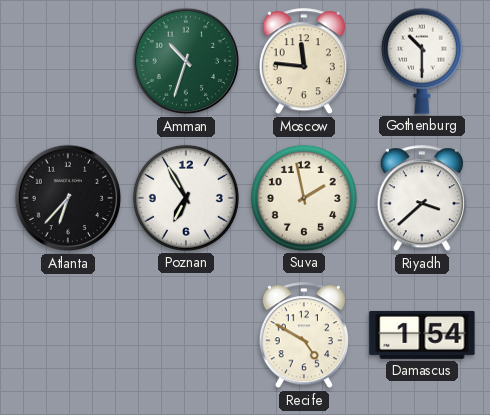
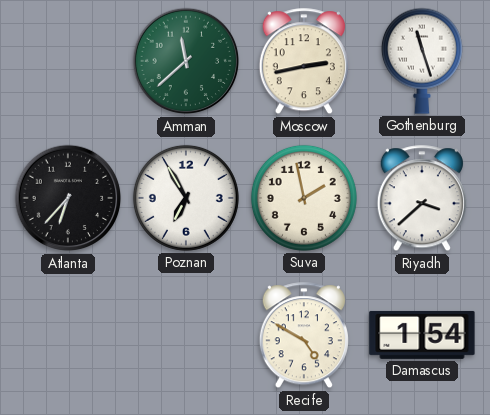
Amman: 10:33 -> 11:38
Moscow: 11:46 -> 2:43
Gothenburg: 10:30 -> 11:27
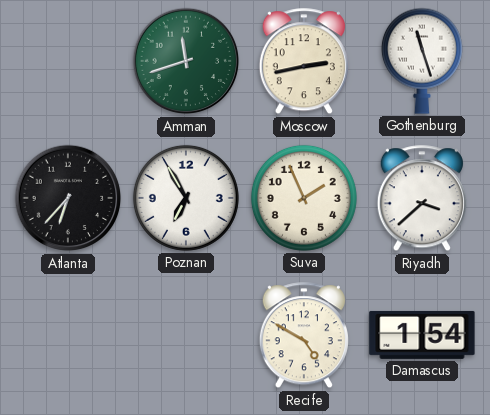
Amman: 11:38 -> 11:42
Suva: 1:58 -> 1:56
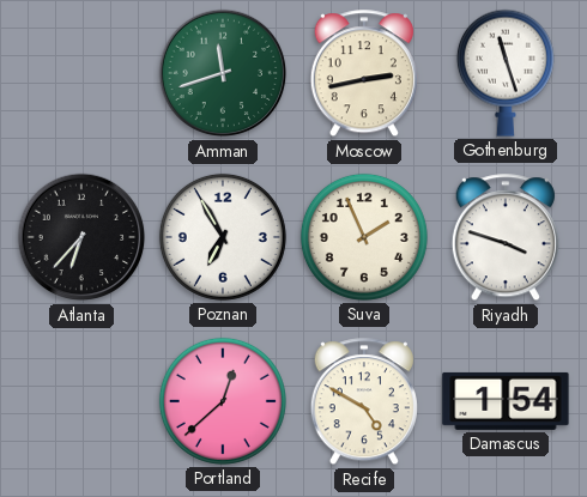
Riyadh: 3:38 -> 3:48
Portland: none -> 12:38
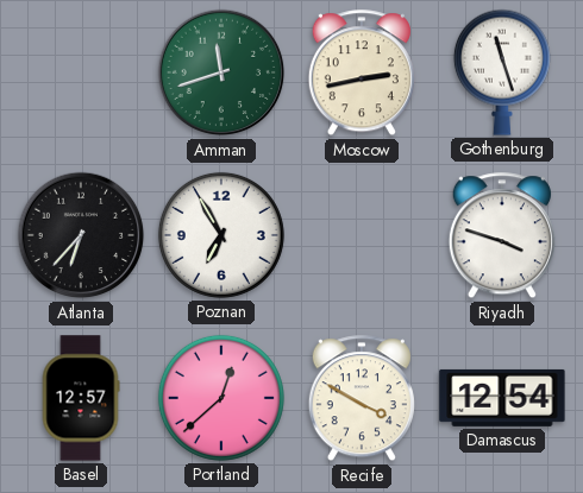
Suva: 1:56 -> none
Basel: none -> 12:57
Recife: 4:50 -> 3:50
Damascus: 1:54 -> 12:54
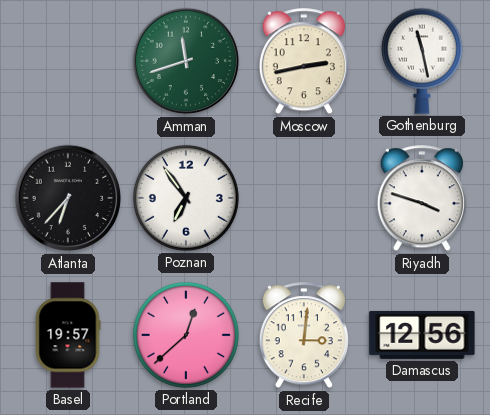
Gothenburg: 11:27 -> 11:28
Poznan: 6:55 -> 6:54
Basel: 12:57 -> 19:57
Recife: 3:50 -> 3:01
Damascus: 12:54 -> 12:56
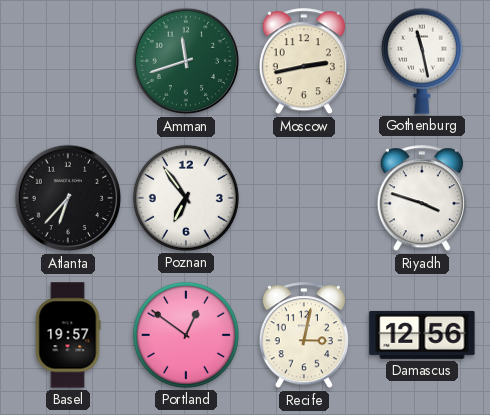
Portland: 12:38 -> 12:51
Recife: 3:01 -> 3:02
